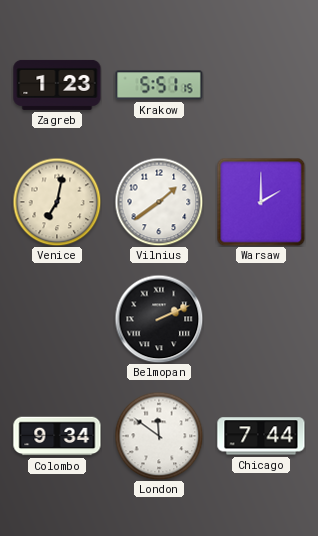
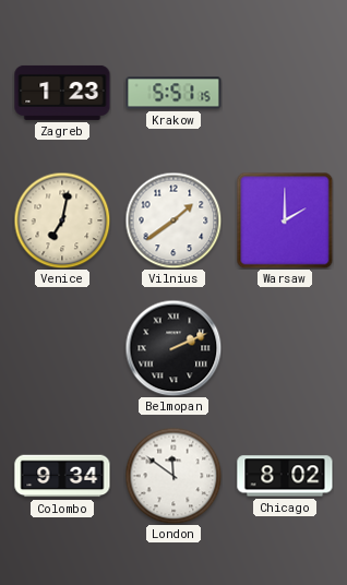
Chicago: 7:44 -> 8:02
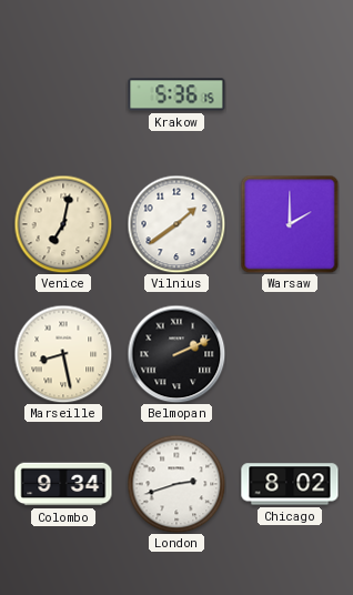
Zagreb: 1:23 -> none
Krakow: 5:51 -> 5:36
Marseille: none -> 8:28
London: 11:51 -> 2:42
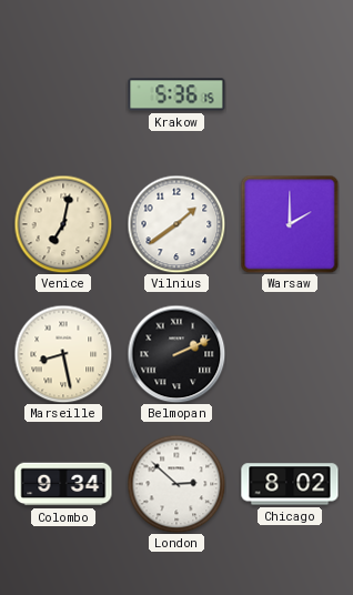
London: 2:42 -> 2:52
